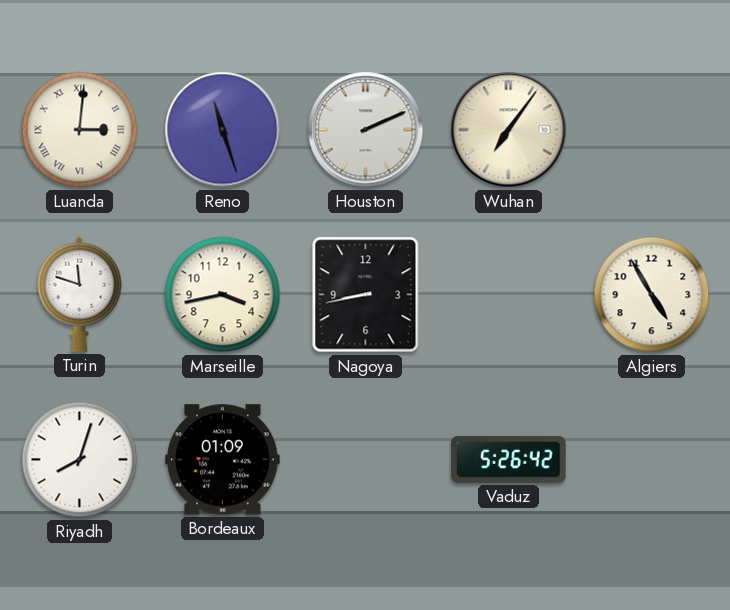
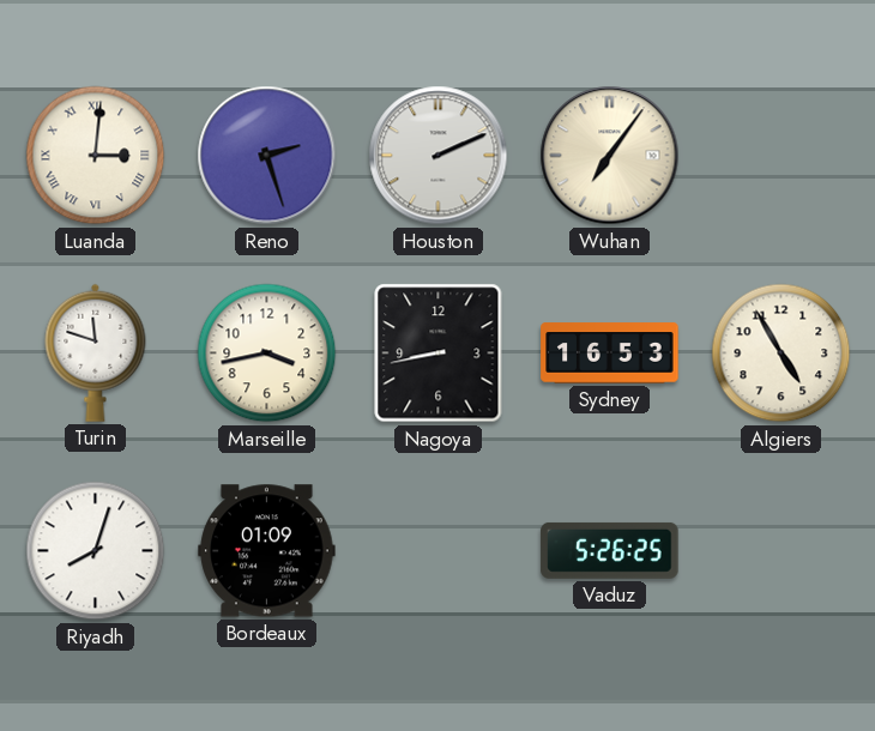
Reno: 11:27 -> 2:27
Sydney: none -> 16:53
Vaduz: 5:26:42 -> 5:26:25
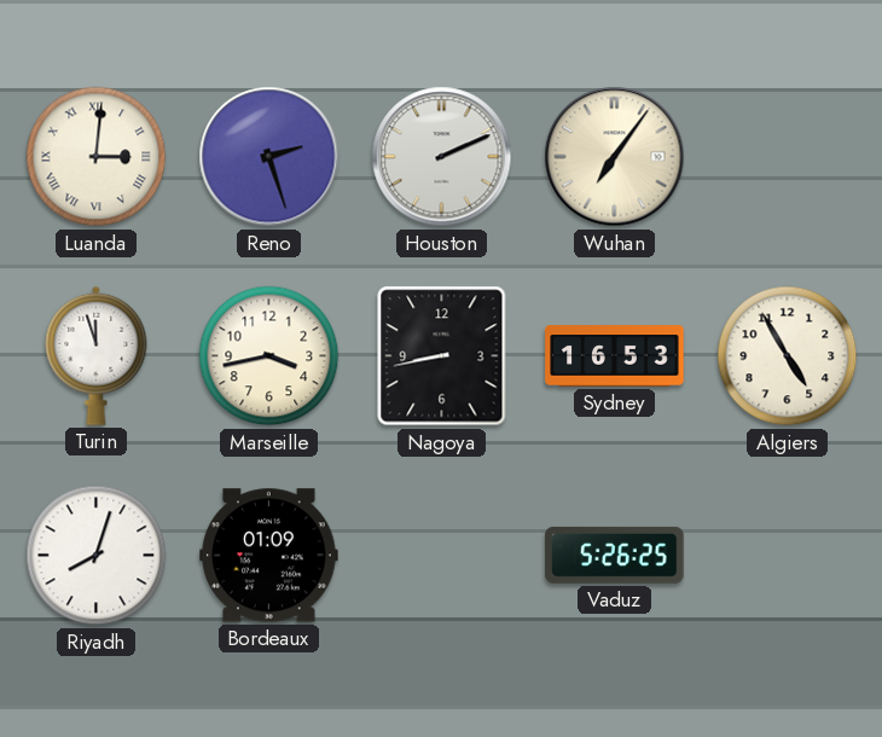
Turin: 11:48 -> 11:57
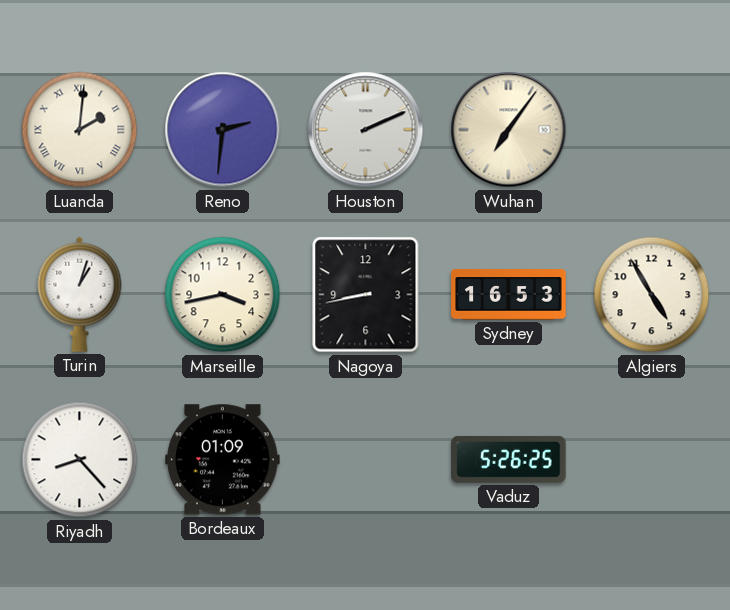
Luanda: 3:01 -> 2:01
Reno: 2:27 -> 2:31
Turin: 11:57 -> 1:03
Riyadh: 8:03 -> 8:23
